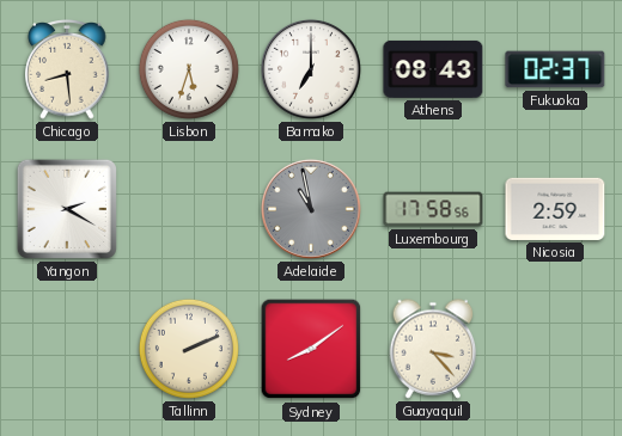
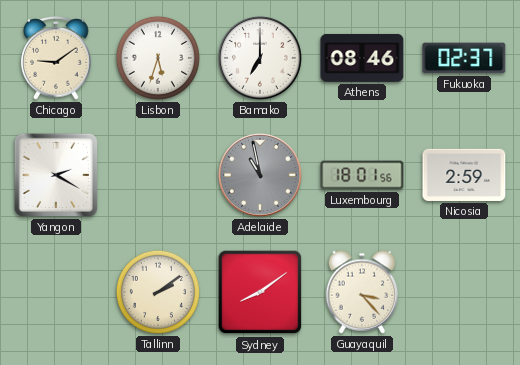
Chicago: 8:29 -> 9:09
Athens: 08:43 -> 08:46
Luxembourg: 17:58 -> 18:01
Tallinn: 2:11 -> 2:09
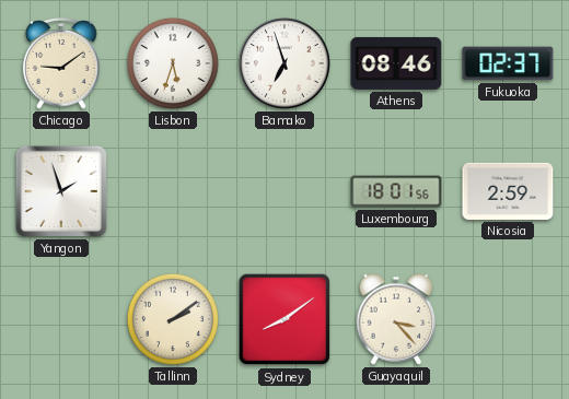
Bamako: 7:00 -> 6:57
Yangon: 2:20 -> 1:57
Adelaide: 10:58 -> none
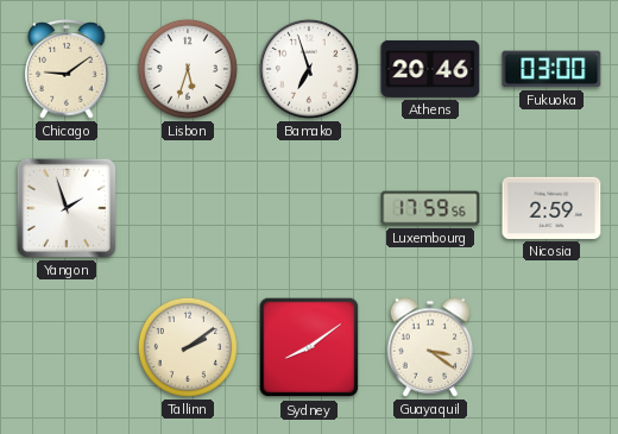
Athens: 08:46 -> 20:46
Fukuoka: 02:37 -> 03:00
Luxembourg: 18:01 -> 17:59
Guayaquil: 3:23 -> 3:21
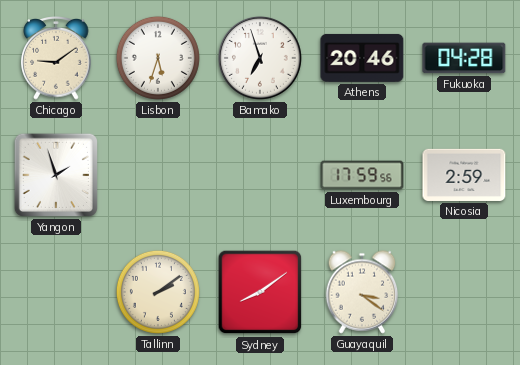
Fukuoka: 03:00 -> 04:28
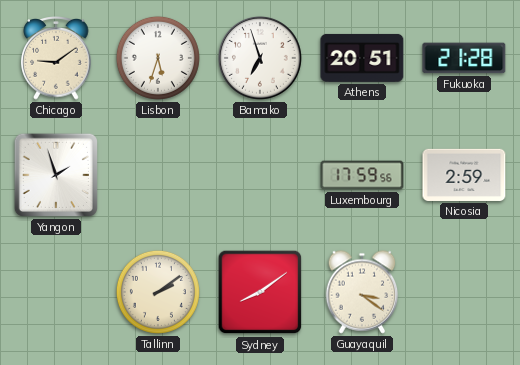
Athens: 20:46 -> 20:51
Fukuoka: 04:28 -> 21:28
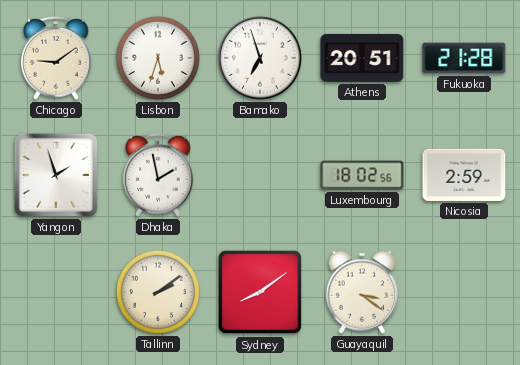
Dhaka: none -> 1:58
Luxembourg: 17:59 -> 18:02
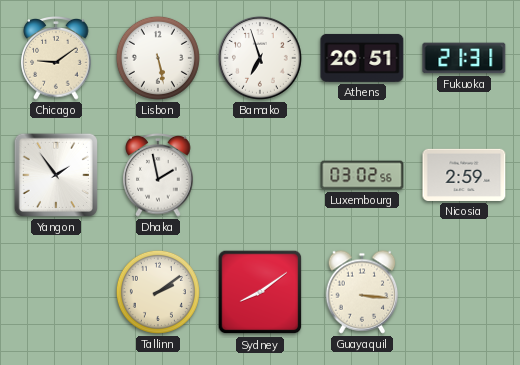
Lisbon: 5:33 -> 5:28
Fukuoka: 21:28 -> 21:31
Yangon: 1:57 -> 1:54
Luxembourg: 18:02 -> 03:02
Guayaquil: 3:21 -> 3:16
